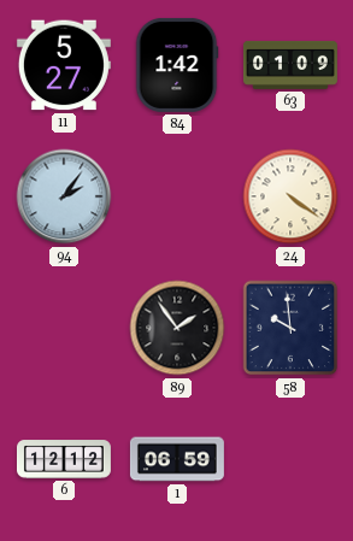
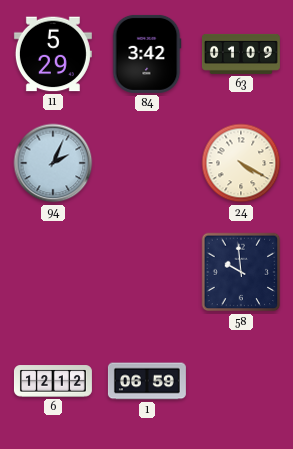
11: 5:27 -> 5:29
84: 1:42 -> 3:42
94: 2:06 -> 2:04
24: 4:21 -> 4:20
89: 1:54 -> none
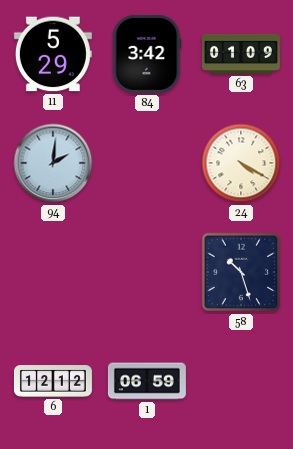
94: 2:04 -> 2:01
58: 9:59 -> 10:27
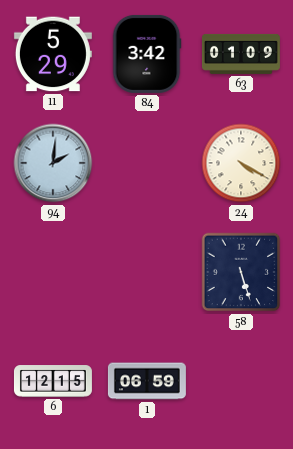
58: 10:27 -> 5:27
6: 12:12 -> 12:15
